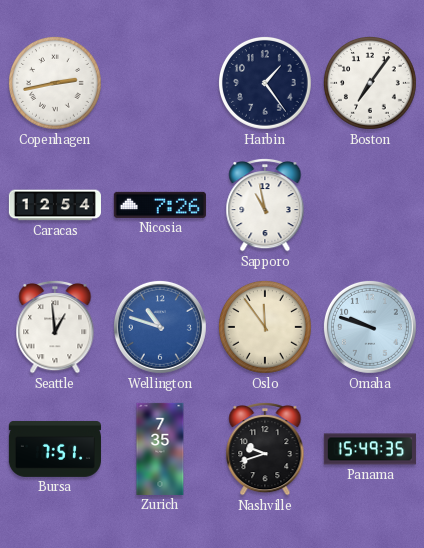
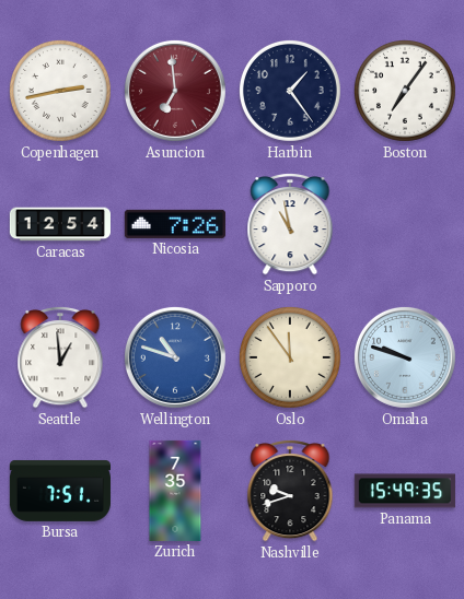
Asuncion: none -> 6:59
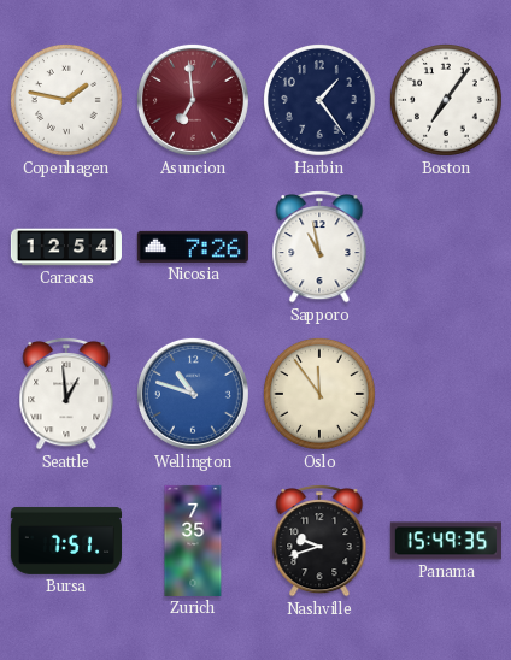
Copenhagen: 2:43 -> 1:47
Omaha: 9:48 -> none
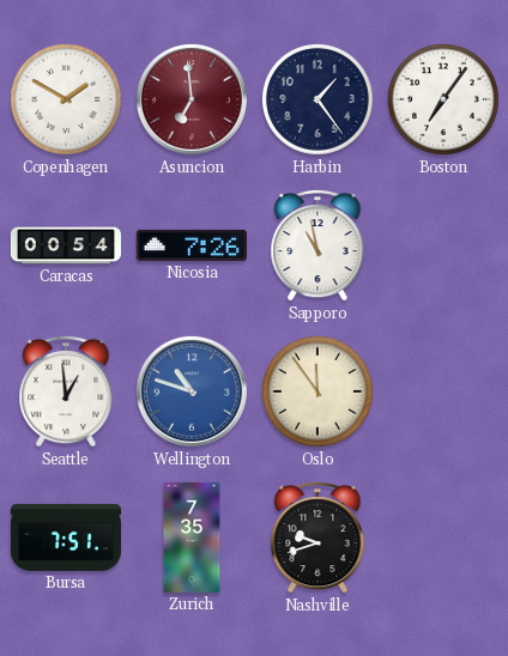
Copenhagen: 1:47 -> 1:50
Caracas: 12:54 -> 00:54
Panama: 15:49 -> none
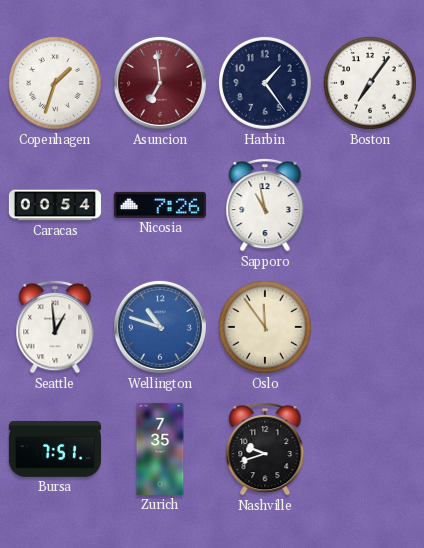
Copenhagen: 1:50 -> 1:33
